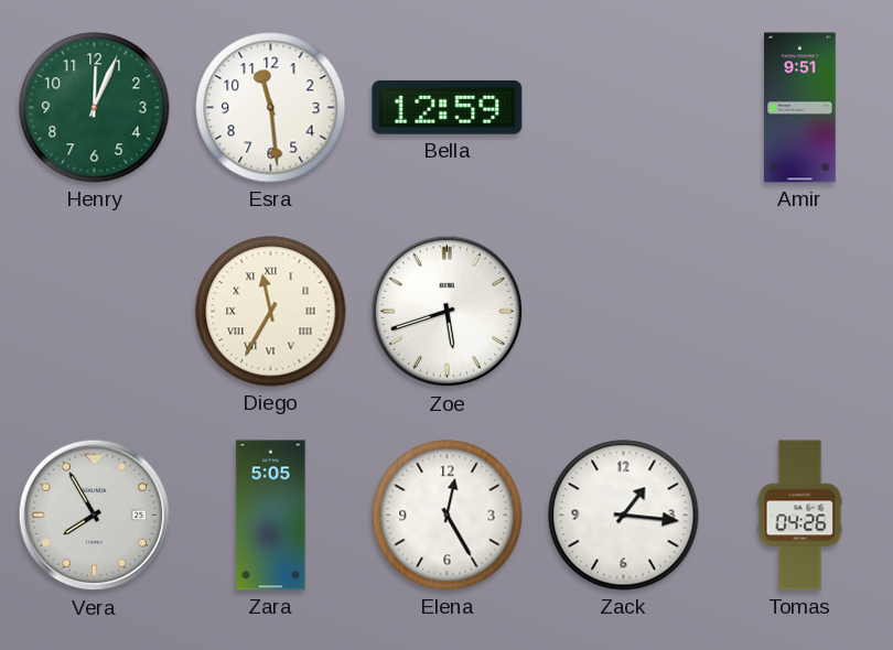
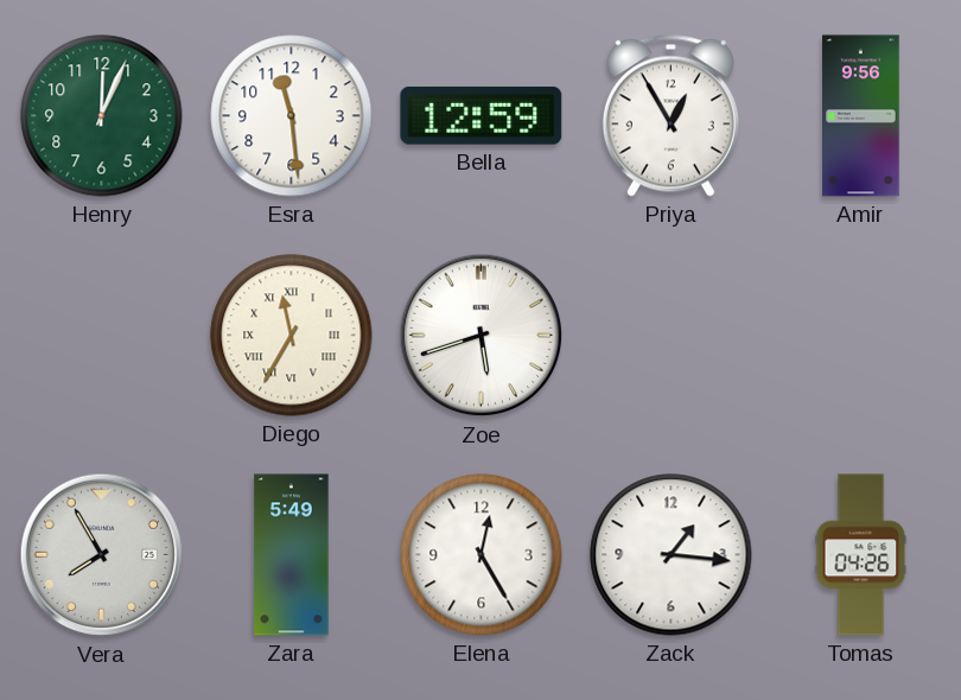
Priya: none -> 12:55
Amir: 9:51 -> 9:56
Zara: 5:05 -> 5:49
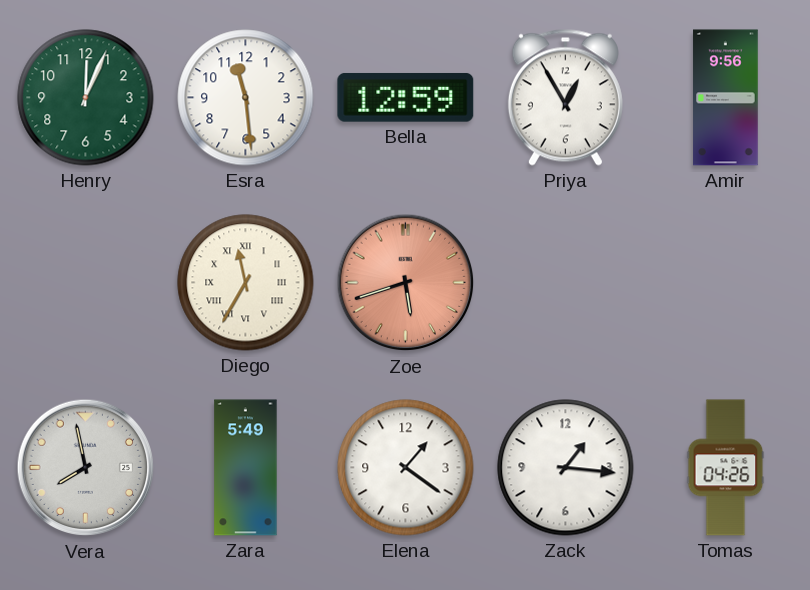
Zoe dial: white -> salmon
Vera: 7:55 -> 7:58
Elena: 12:25 -> 1:21
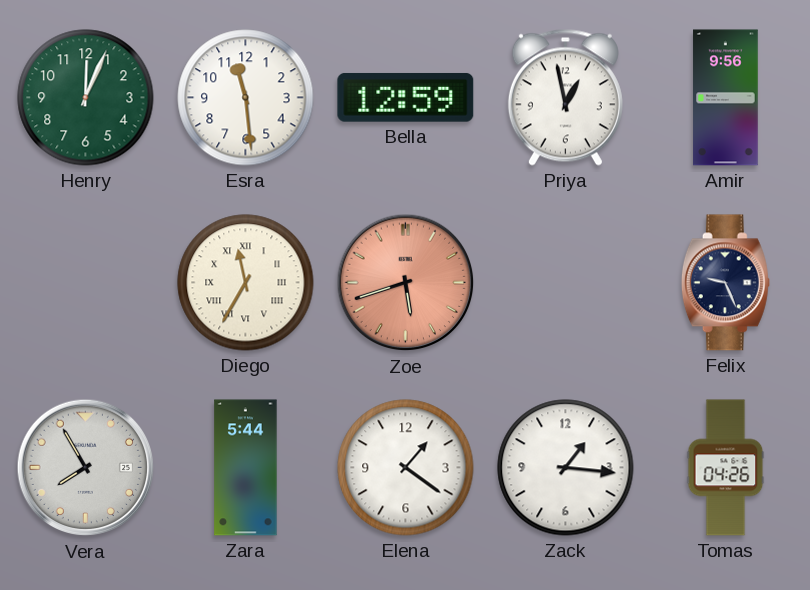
Priya: 12:55 -> 12:58
Felix: none -> 9:26
Vera: 7:58 -> 7:55
Zara: 5:49 -> 5:44
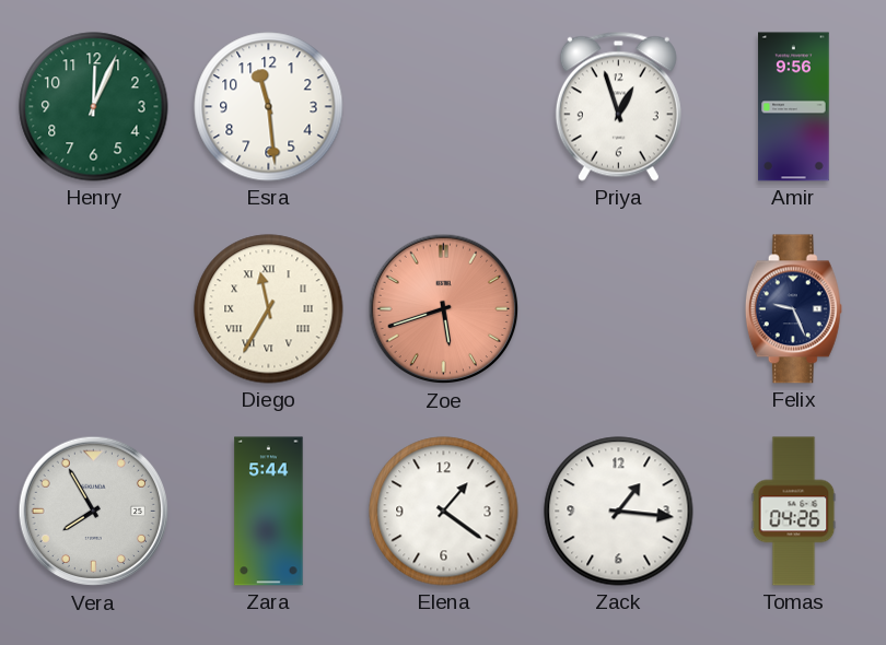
Bella: 12:59 -> none
Priya: 12:58 -> 12:57
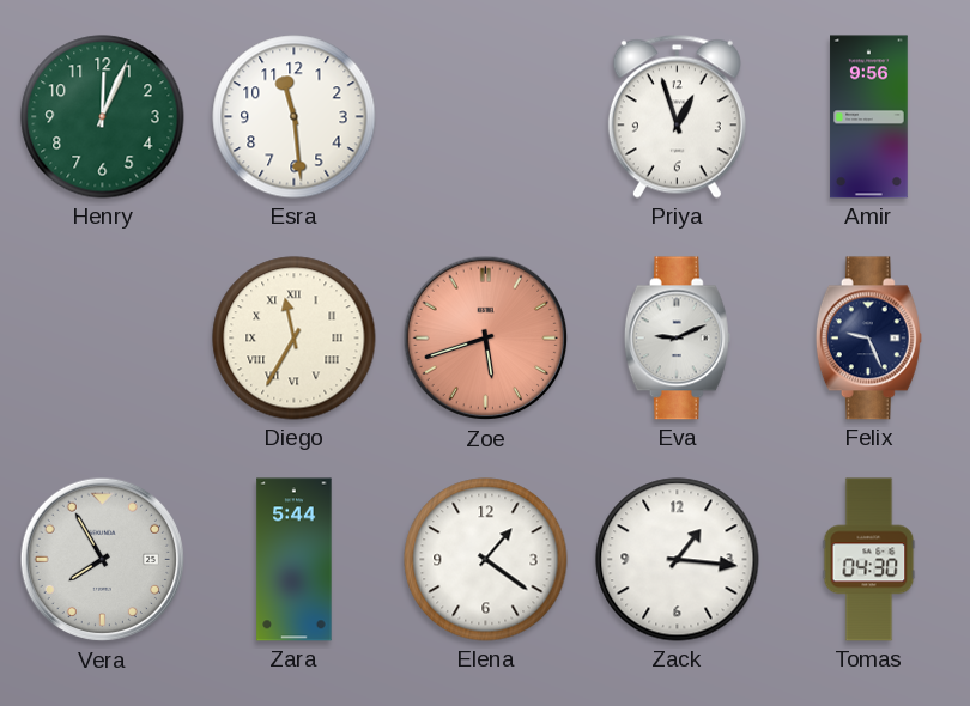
Eva: none -> 9:11
Tomas: 04:26 -> 04:30
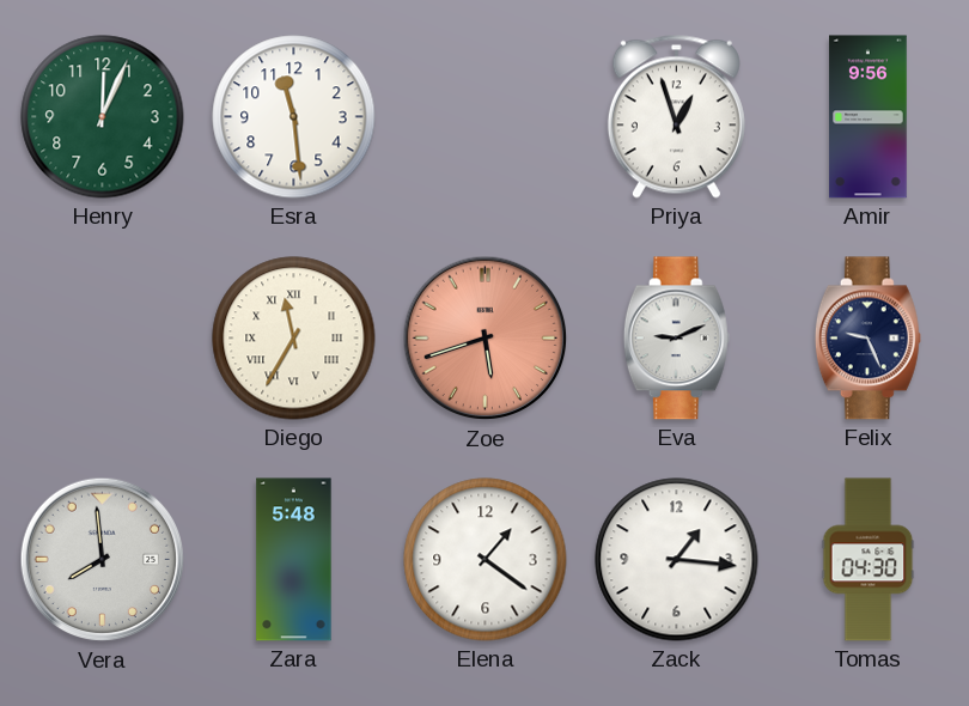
Vera: 7:55 -> 7:59
Zara: 5:44 -> 5:48
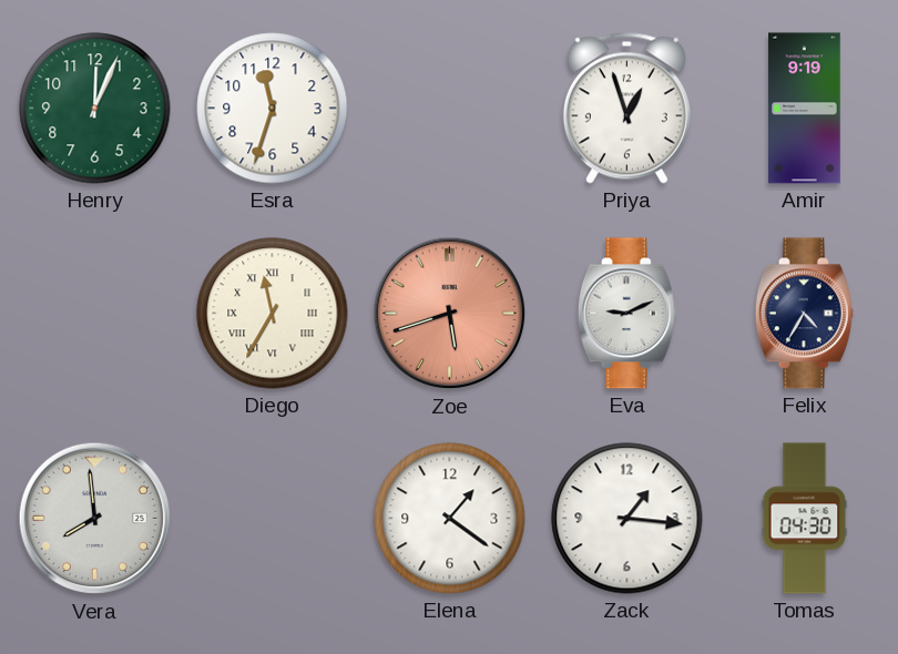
Esra: 11:29 -> 11:33
Amir: 9:56 -> 9:19
Felix: 9:26 -> 4:35
Zara: 5:48 -> none
